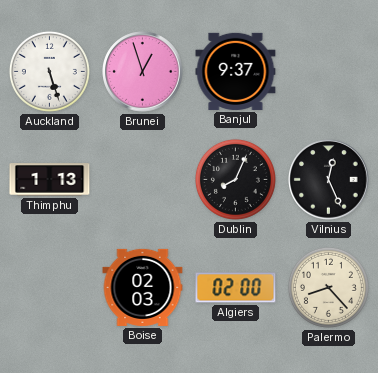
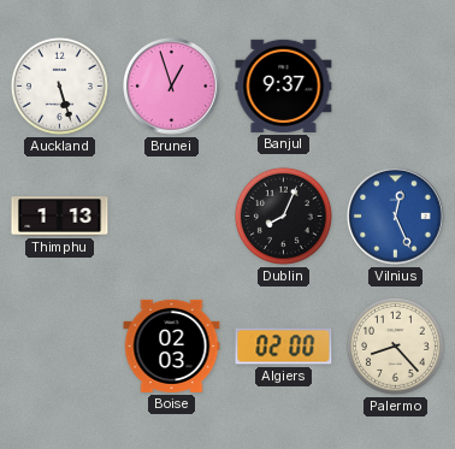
Vilnius dial: black -> blue
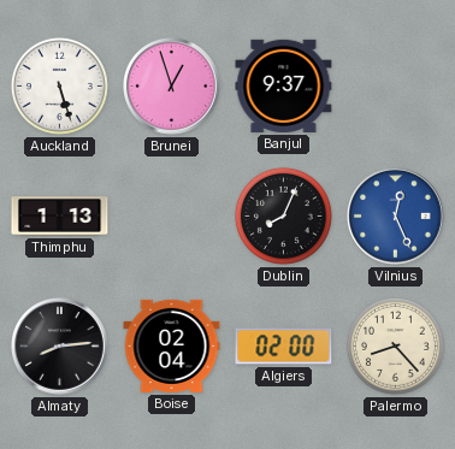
Almaty: none -> 8:14
Boise: 02:03 -> 02:04
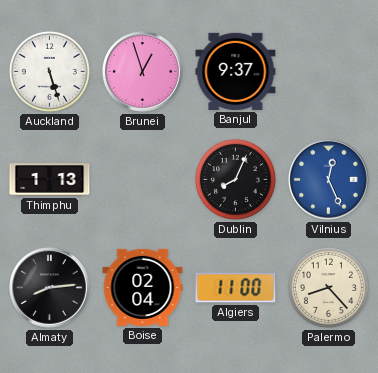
Algiers: 02:00 -> 11:00
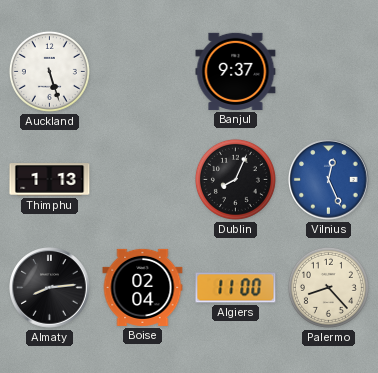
Brunei: 12:57 -> none
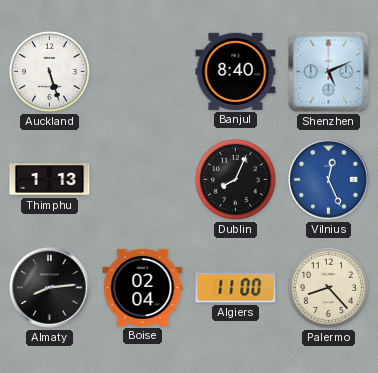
Banjul: 9:37 -> 8:40
Shenzhen: none -> 5:11
